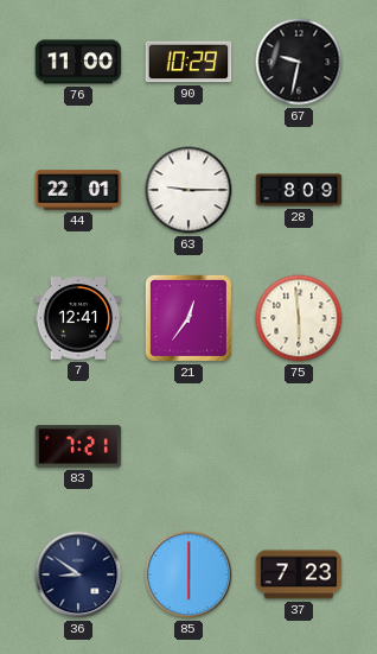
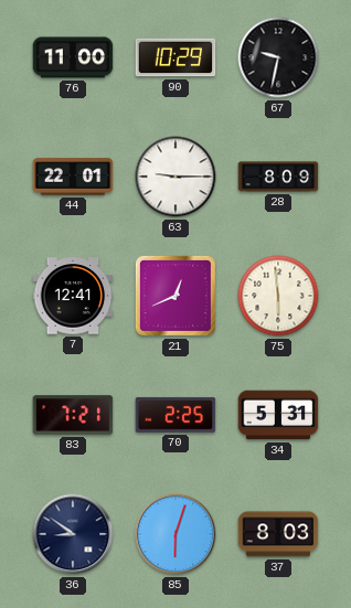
21: 12:36 -> 12:41
70: none -> 2:25
34: none -> 5:31
85: 6:00 -> 6:03
37: 7:23 -> 8:03
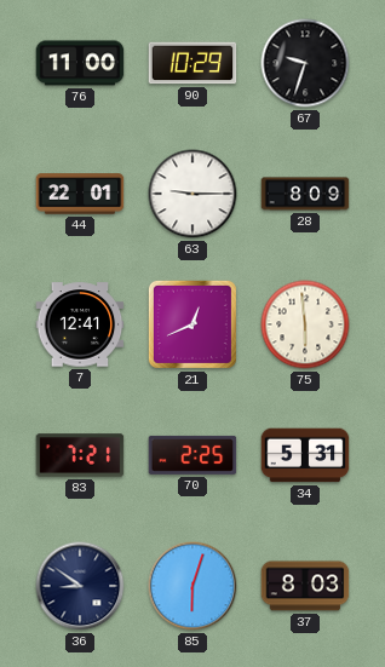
67: 9:32 -> 9:33
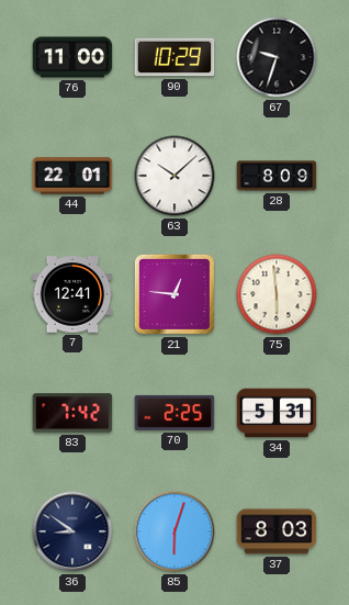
63: 9:15 -> 10:08
21: 12:41 -> 12:46
83: 7:21 -> 7:42
